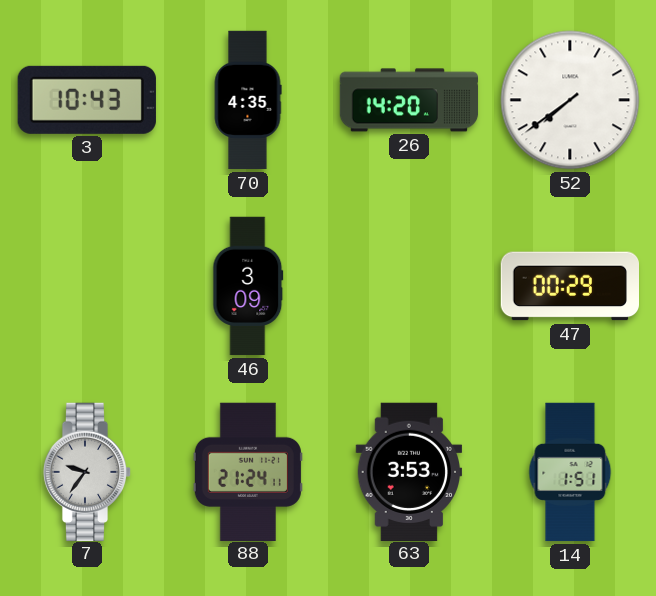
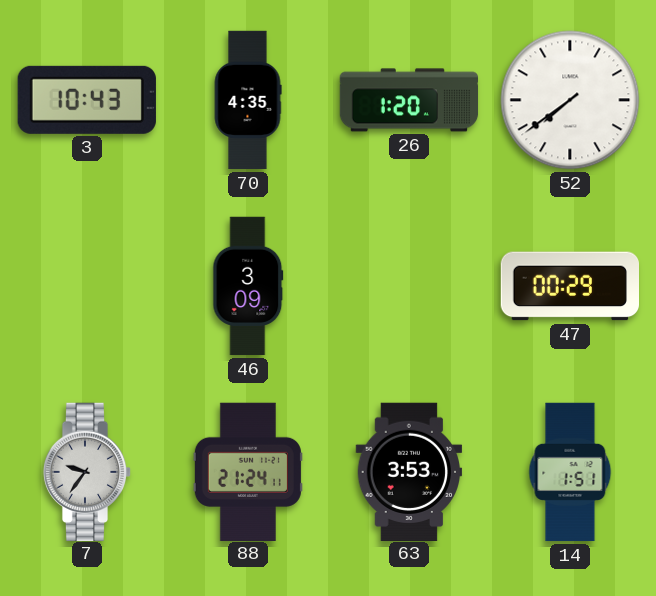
26: 14:20 -> 1:20
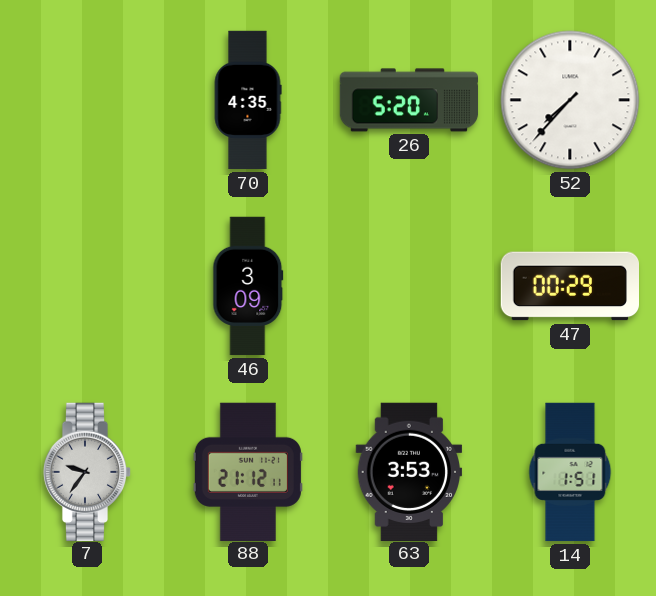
3: 10:43 -> none
26: 1:20 -> 5:20
52: 7:39 -> 7:37
88: 21:24 -> 21:12
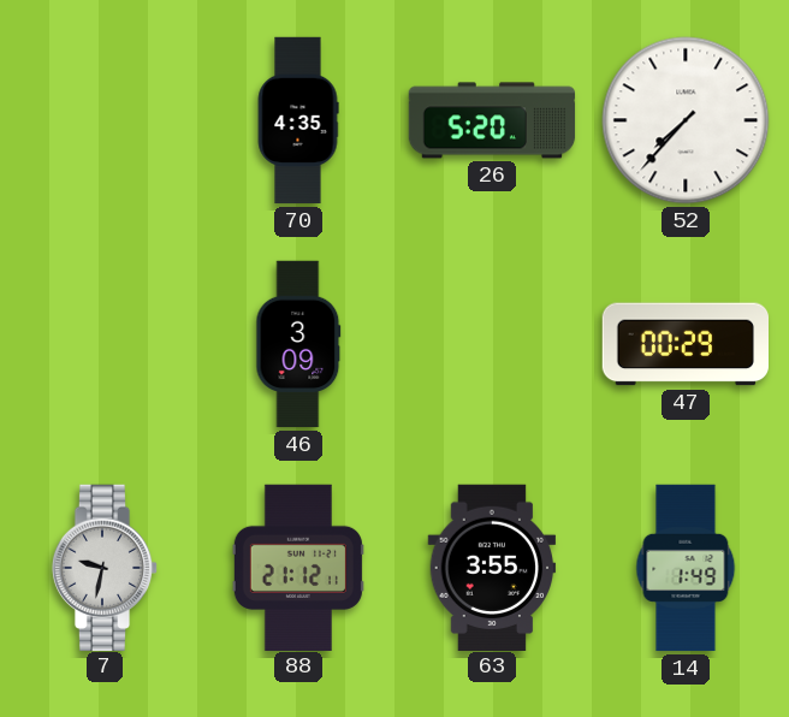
7: 9:36 -> 9:32
63: 3:53 -> 3:55
14: 1:51 -> 1:49
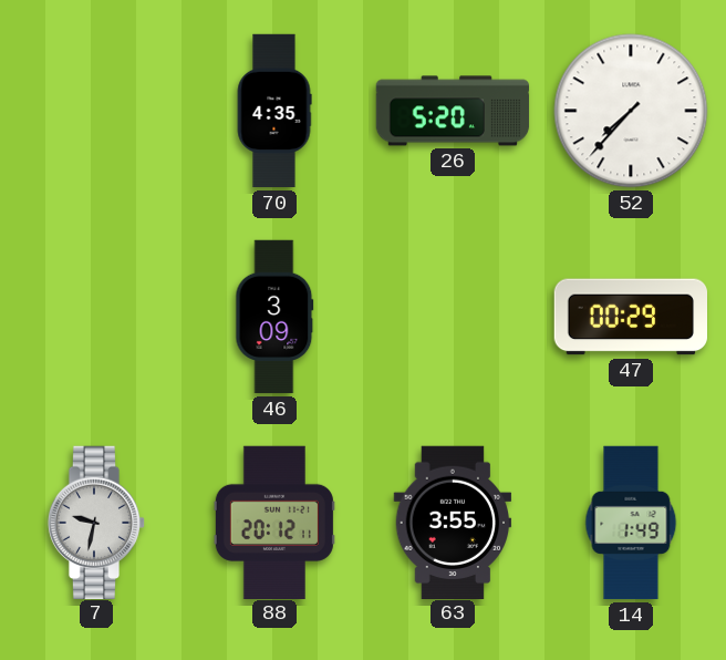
88: 21:12 -> 20:12
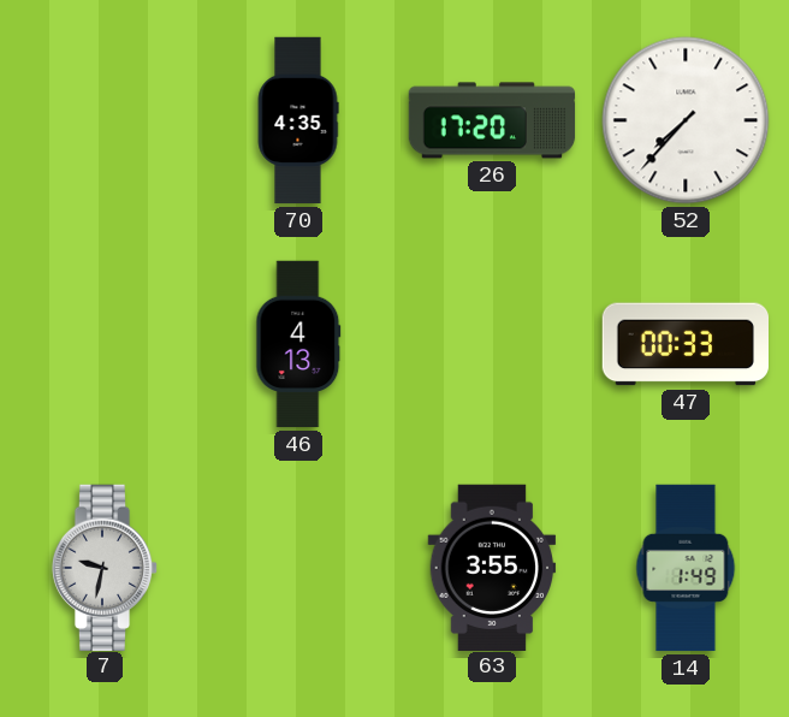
26: 5:20 -> 17:20
46: 3:09 -> 4:13
47: 00:29 -> 00:33
88: 20:12 -> none
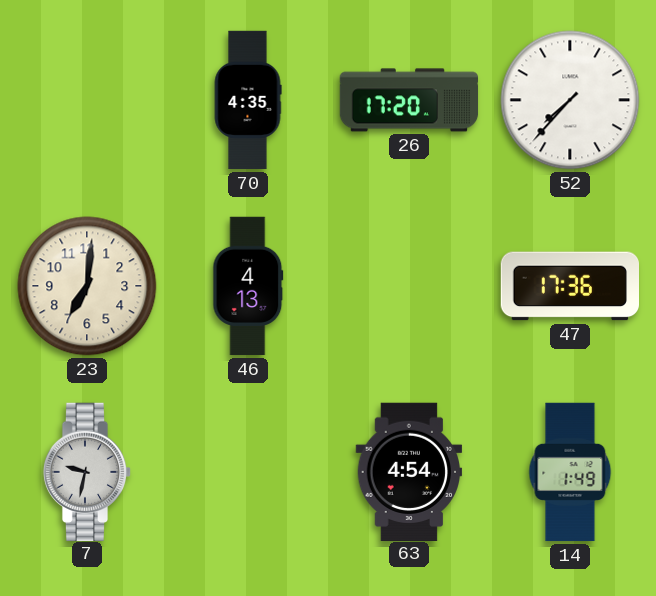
23: none -> 7:01
47: 00:33 -> 17:36
63: 3:55 -> 4:54
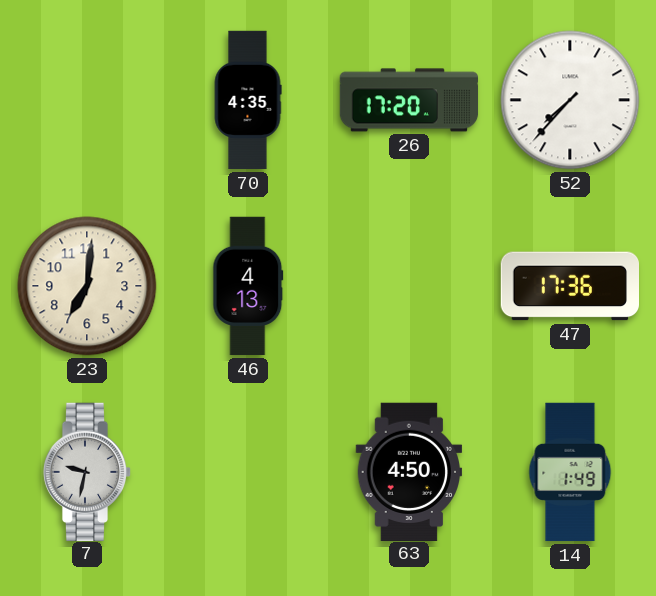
63: 4:54 -> 4:50
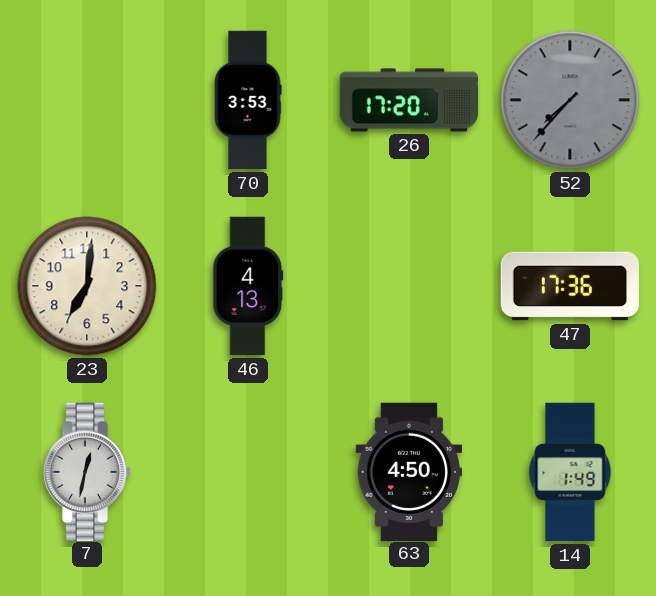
70: 4:35 -> 3:53
52 dial: white -> grey
7: 9:32 -> 12:32
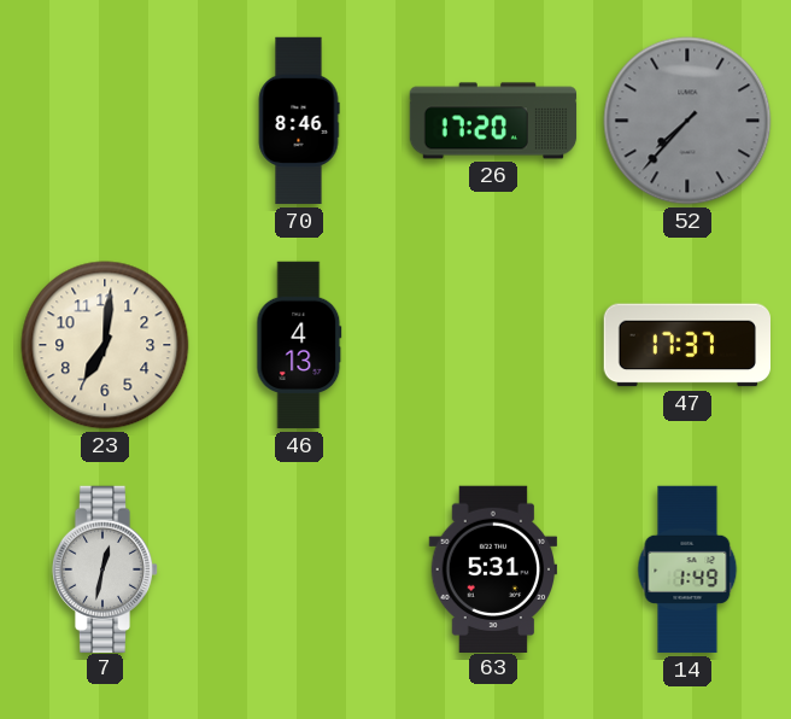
70: 3:53 -> 8:46
47: 17:36 -> 17:37
63: 4:50 -> 5:31
